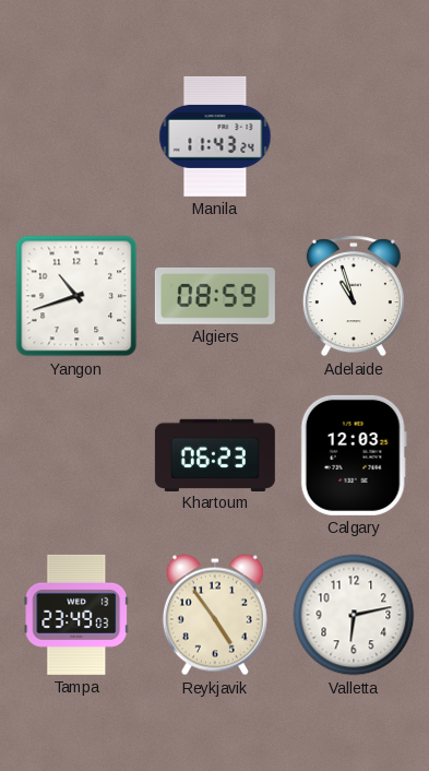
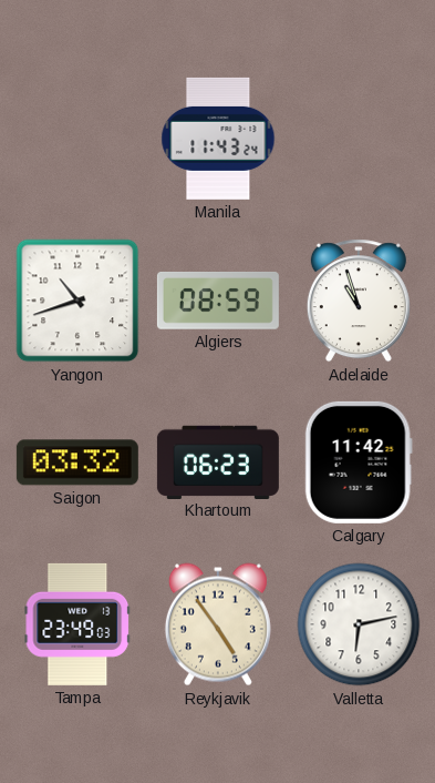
Saigon: none -> 03:32
Calgary: 12:03 -> 11:42
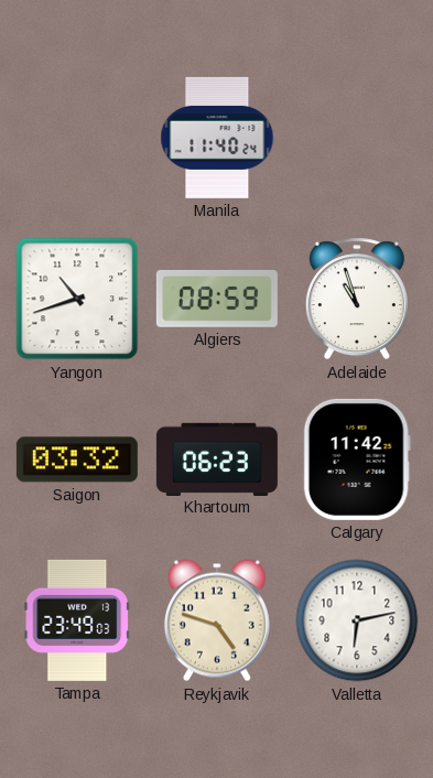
Manila: 11:43 -> 11:40
Reykjavik: 4:54 -> 4:48
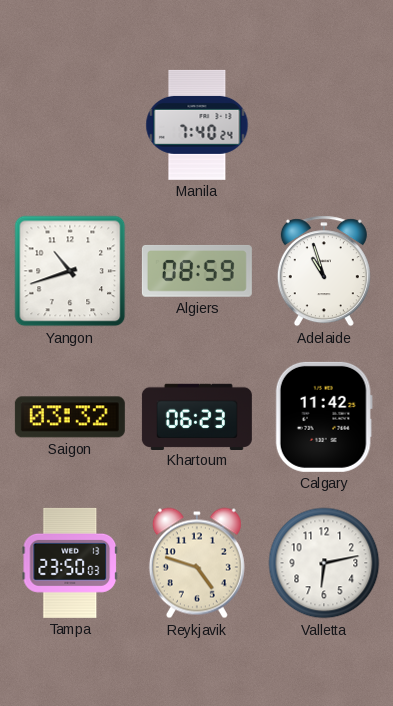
Manila: 11:40 -> 7:40
Tampa: 23:49 -> 23:50
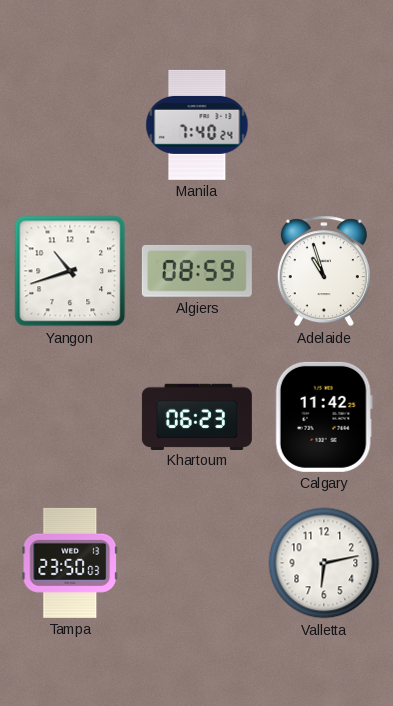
Saigon: 03:32 -> none
Reykjavik: 4:48 -> none
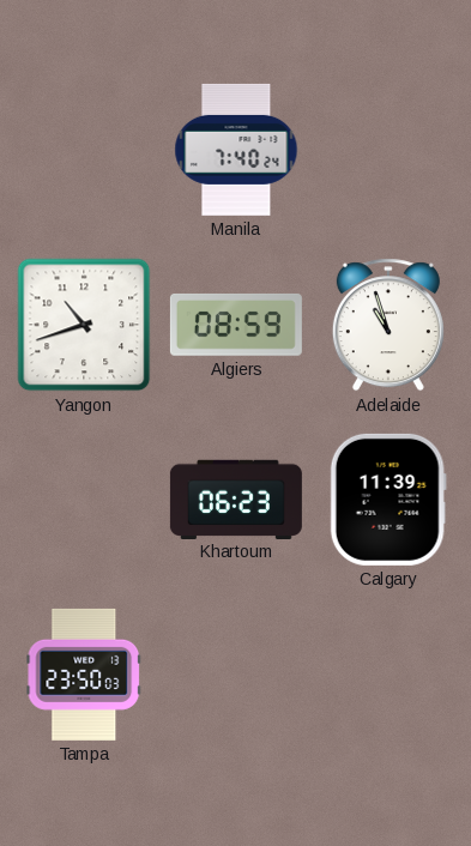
Calgary: 11:42 -> 11:39
Valletta: 6:13 -> none
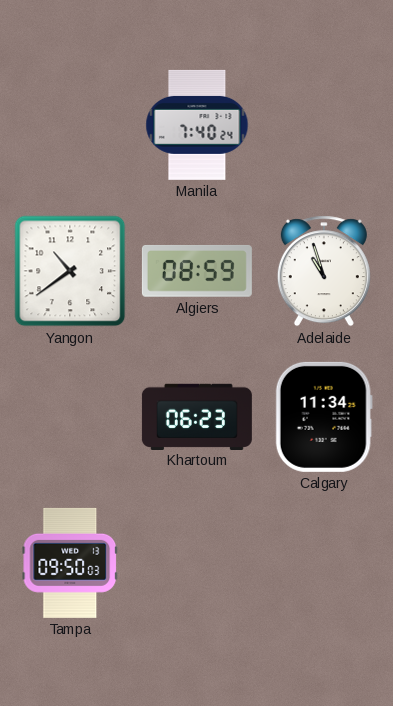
Yangon: 10:42 -> 10:39
Calgary: 11:39 -> 11:34
Tampa: 23:50 -> 09:50
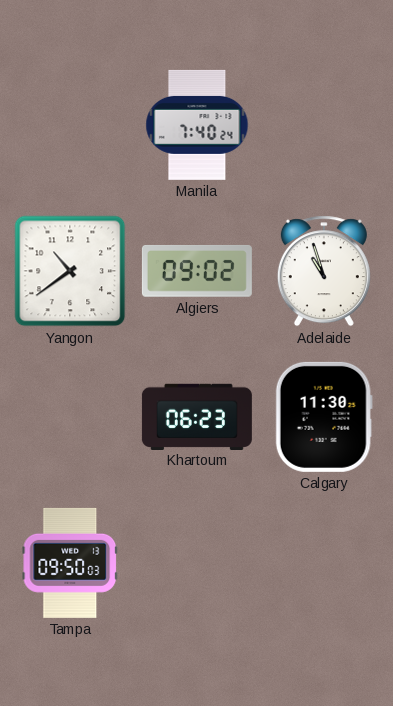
Algiers: 08:59 -> 09:02
Calgary: 11:34 -> 11:30
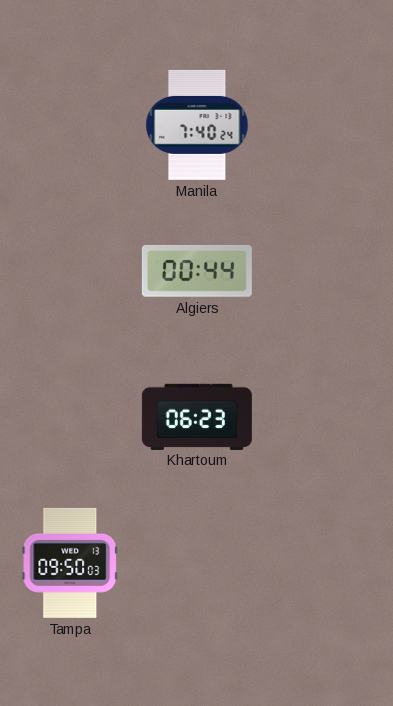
Yangon: 10:39 -> none
Algiers: 09:02 -> 00:44
Adelaide: 10:57 -> none
Calgary: 11:30 -> none
